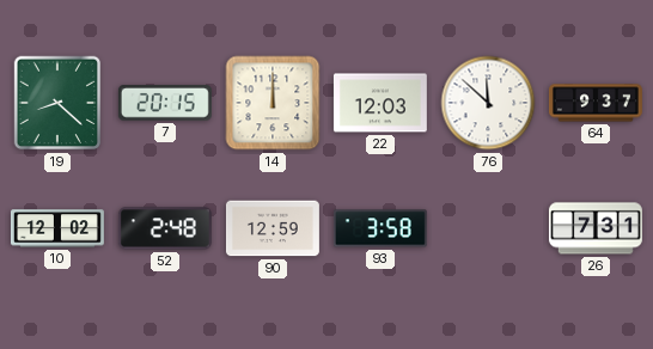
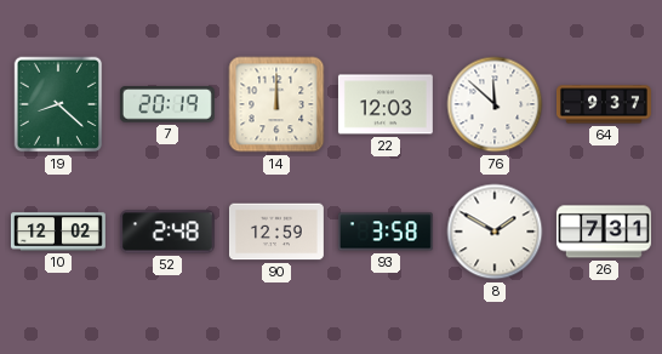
7: 20:15 -> 20:19
8: none -> 1:50
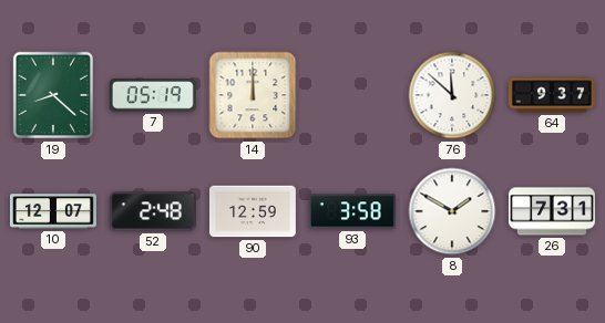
7: 20:19 -> 05:19
22: 12:03 -> none
10: 12:02 -> 12:07
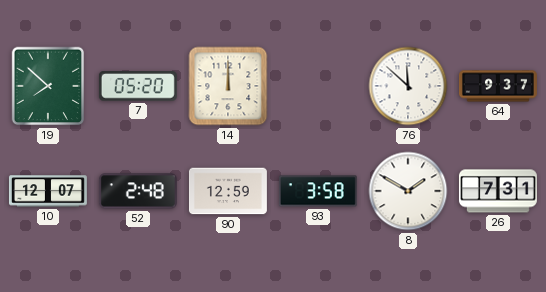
19: 8:22 -> 7:52
7: 05:19 -> 05:20
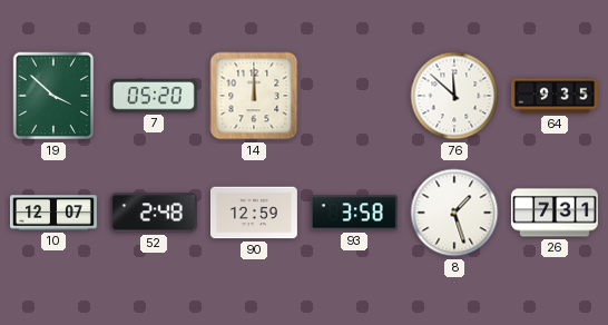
19: 7:52 -> 3:52
64: 9:37 -> 9:35
8: 1:50 -> 1:27
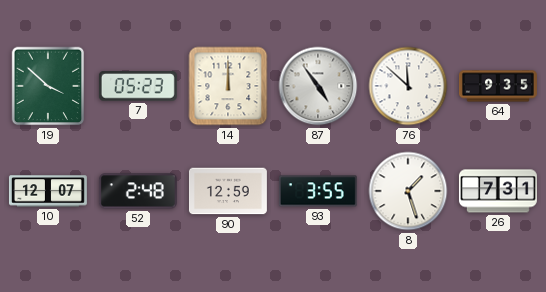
7: 05:20 -> 05:23
87: none -> 4:54
93: 3:58 -> 3:55
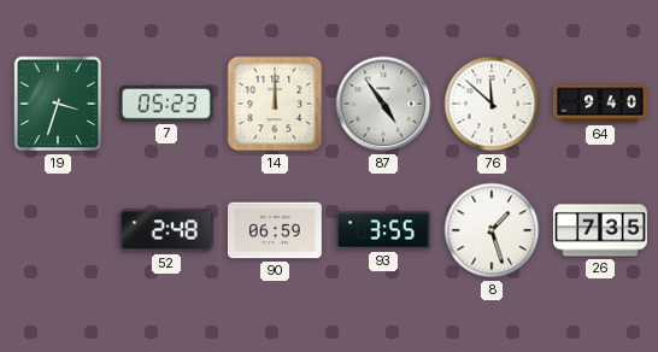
19: 3:52 -> 3:33
64: 9:35 -> 9:40
10: 12:07 -> none
90: 12:59 -> 06:59
26: 7:31 -> 7:35
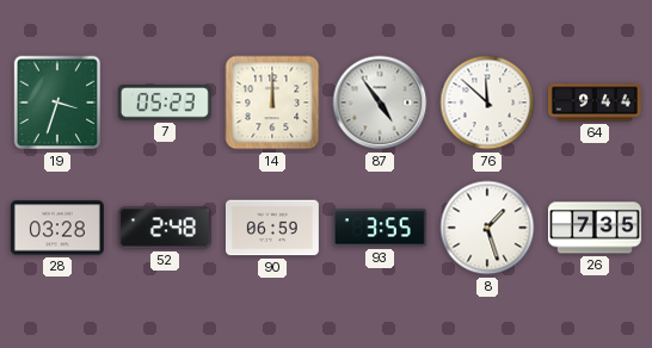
64: 9:40 -> 9:44
28: none -> 03:28
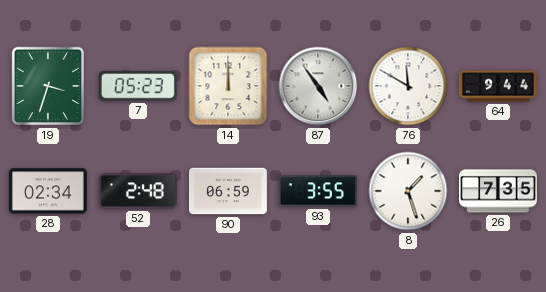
76: 11:52 -> 11:50
28: 03:28 -> 02:34
